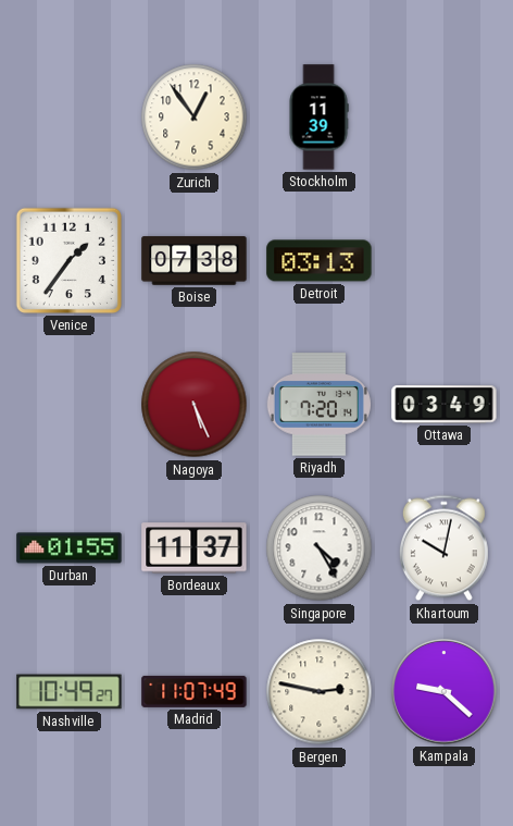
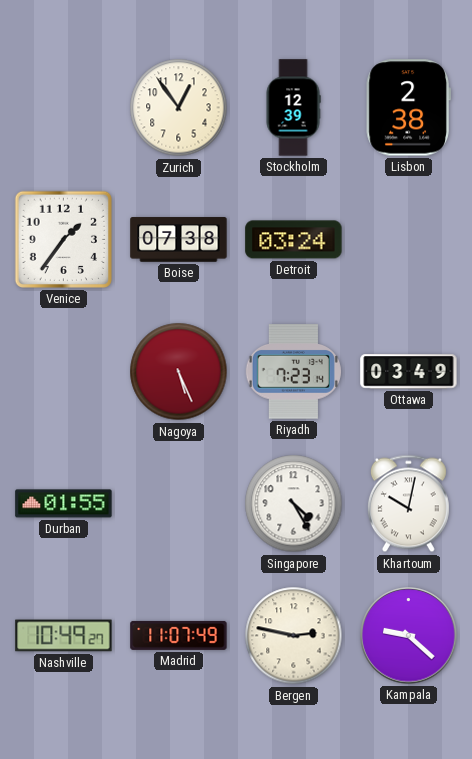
Stockholm: 11:39 -> 12:39
Lisbon: none -> 2:38
Detroit: 03:13 -> 03:24
Riyadh: 7:20 -> 7:23
Bordeaux: 11:37 -> none
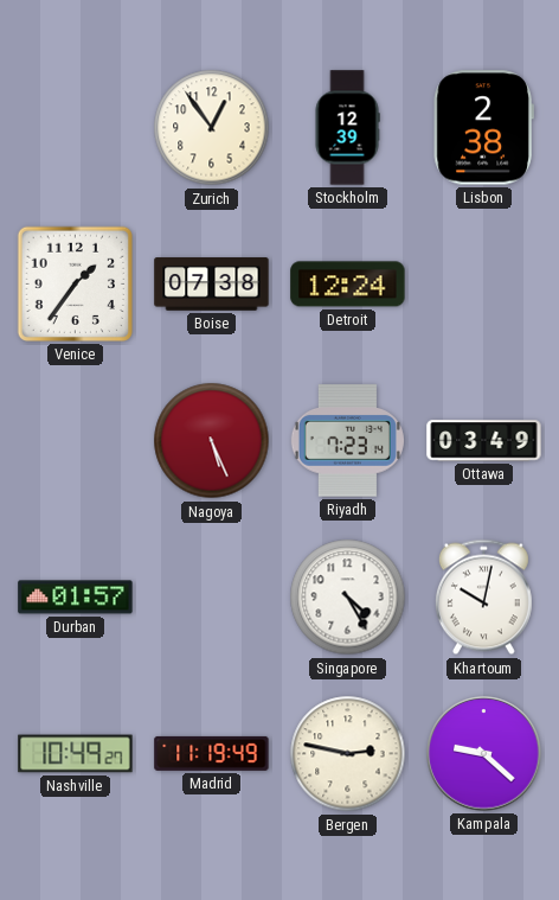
Detroit: 03:24 -> 12:24
Durban: 01:55 -> 01:57
Madrid: 11:07 -> 11:19
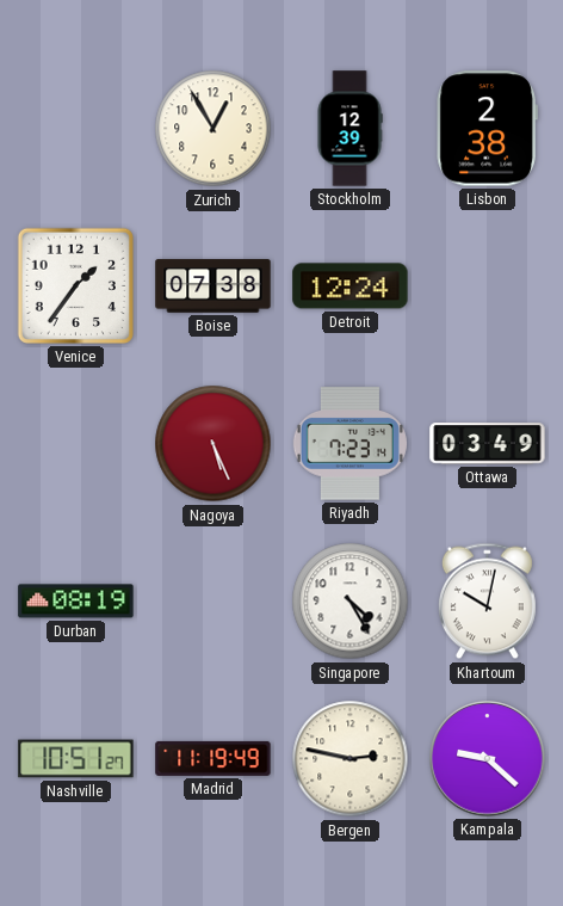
Zurich: 12:54 -> 12:55
Durban: 01:57 -> 08:19
Nashville: 10:49 -> 10:51
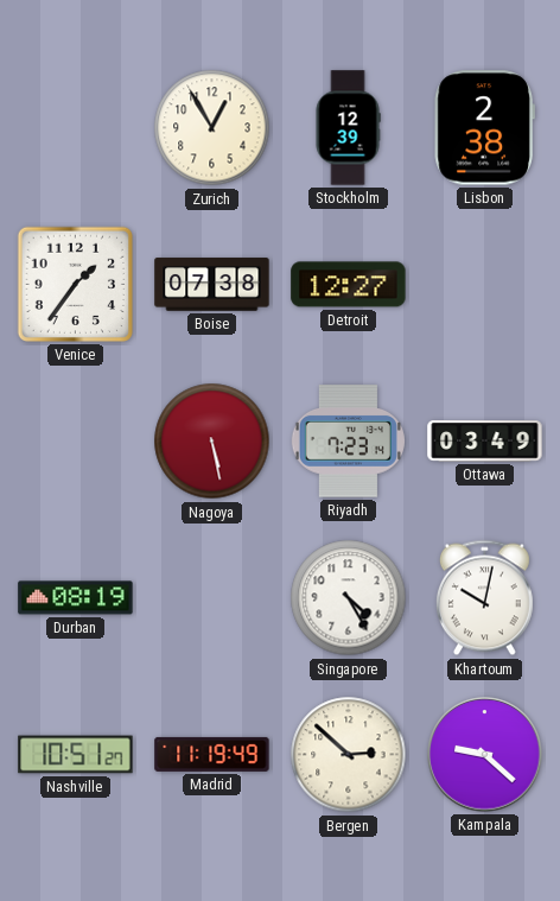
Detroit: 12:24 -> 12:27
Nagoya: 5:26 -> 5:28
Bergen: 2:47 -> 2:52
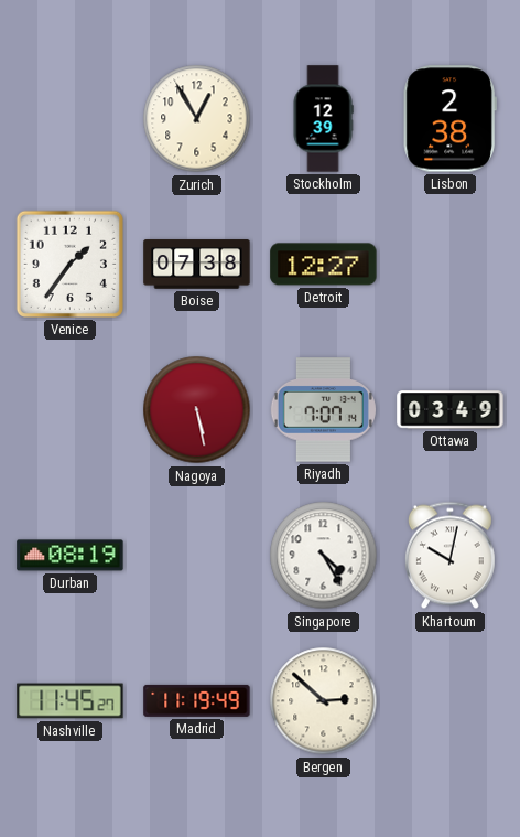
Riyadh: 7:23 -> 7:07
Nashville: 10:51 -> 11:45
Kampala: 9:22 -> none
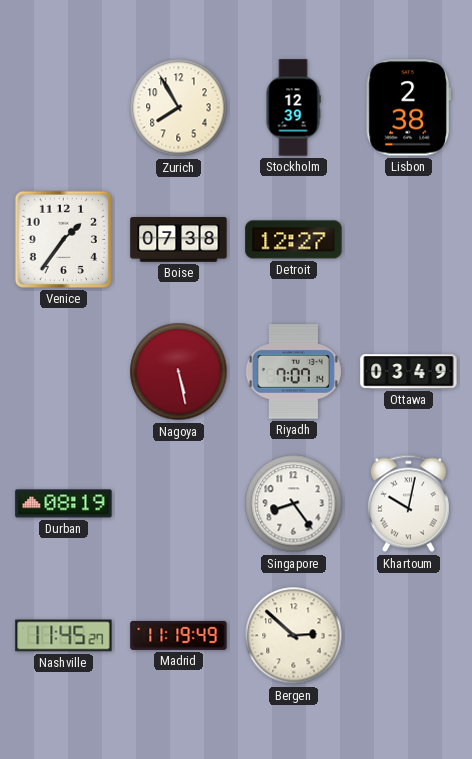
Zurich: 12:55 -> 7:55
Singapore: 4:25 -> 8:24
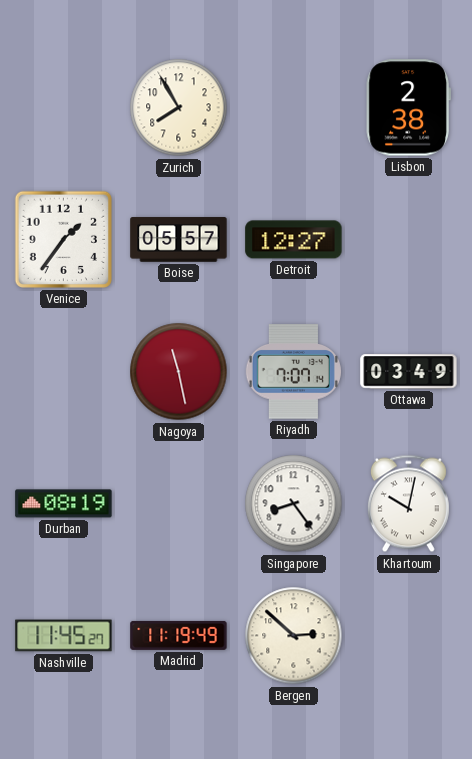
Stockholm: 12:39 -> none
Boise: 07:38 -> 05:57
Nagoya: 5:28 -> 11:28
